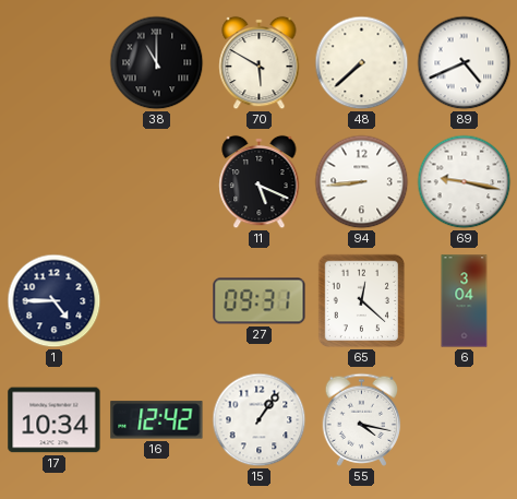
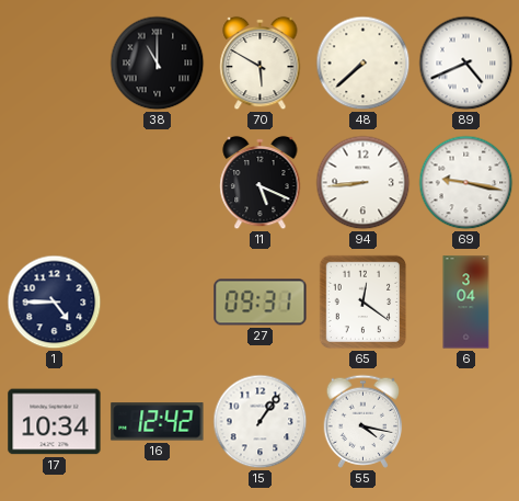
65: 12:22 -> 12:21
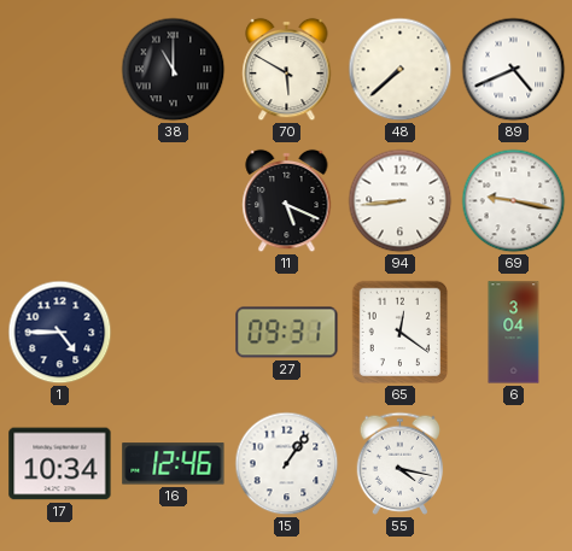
16: 12:42 -> 12:46
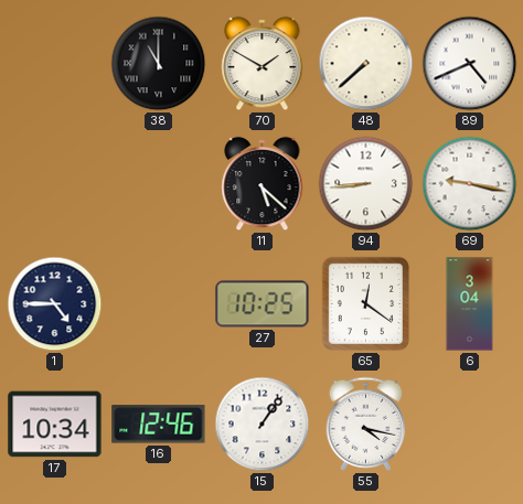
70: 5:50 -> 1:50
11: 5:19 -> 5:22
27: 09:31 -> 10:25
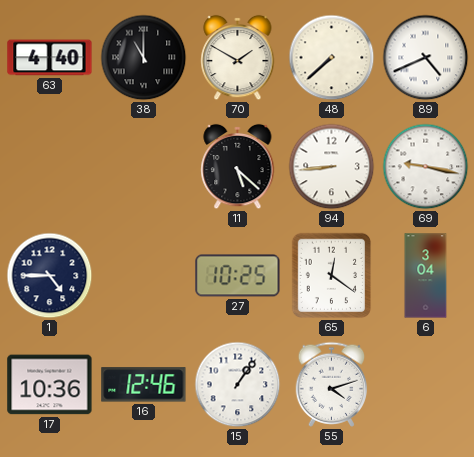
63: none -> 4:40
17: 10:34 -> 10:36
55: 4:17 -> 4:12
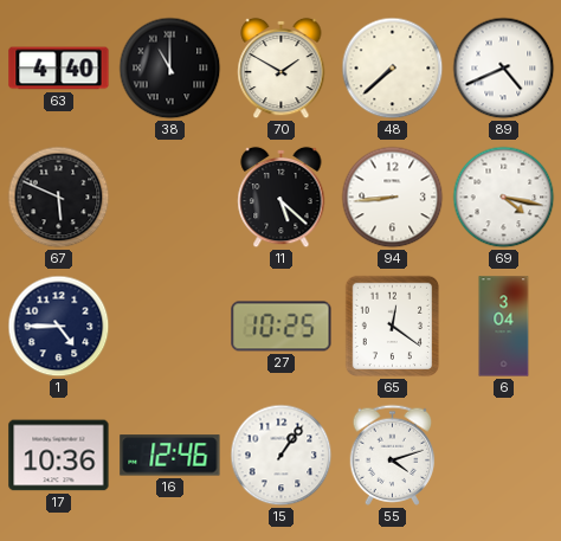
67: none -> 5:49
69: 9:17 -> 4:17
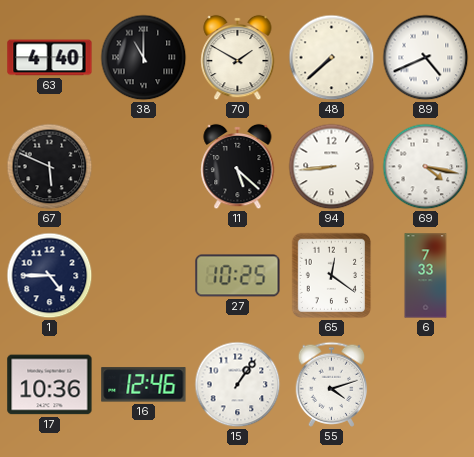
6: 3:04 -> 7:33
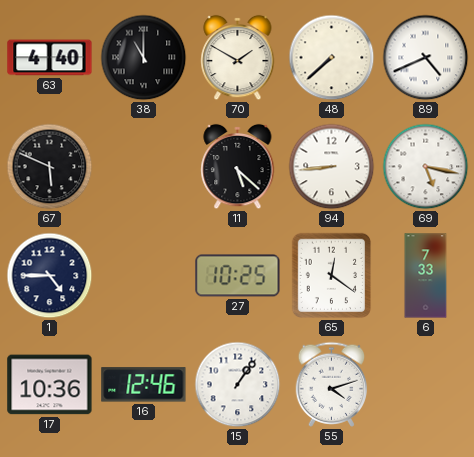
69: 4:17 -> 5:17
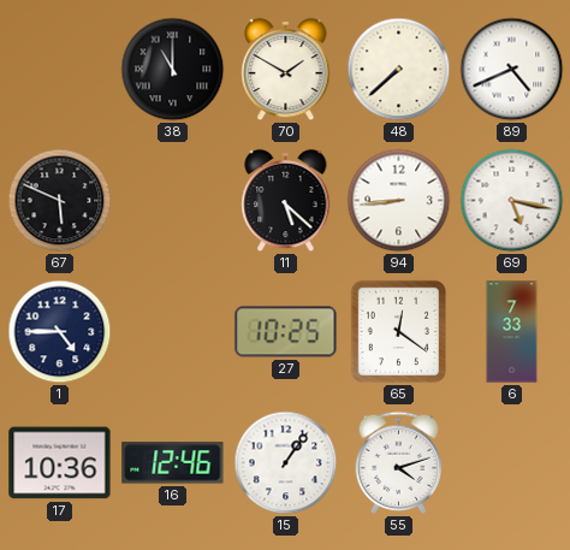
63: 4:40 -> none
